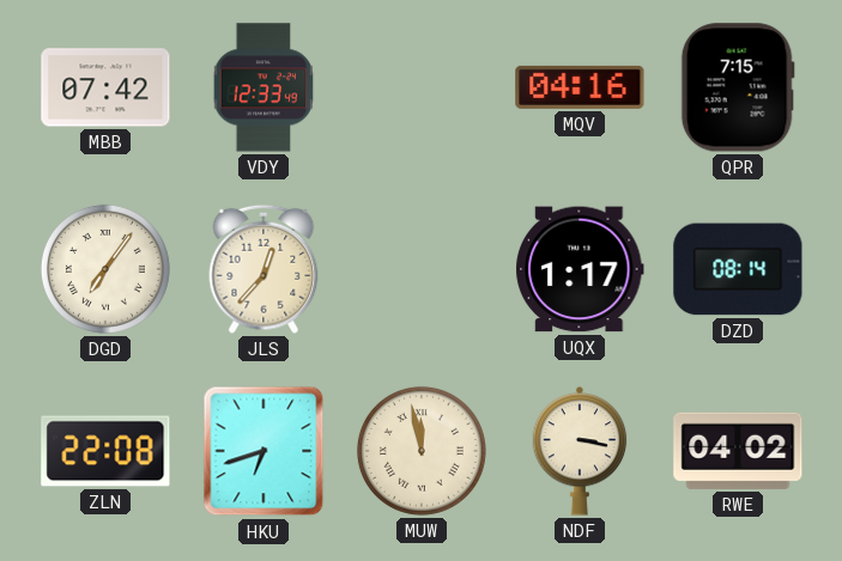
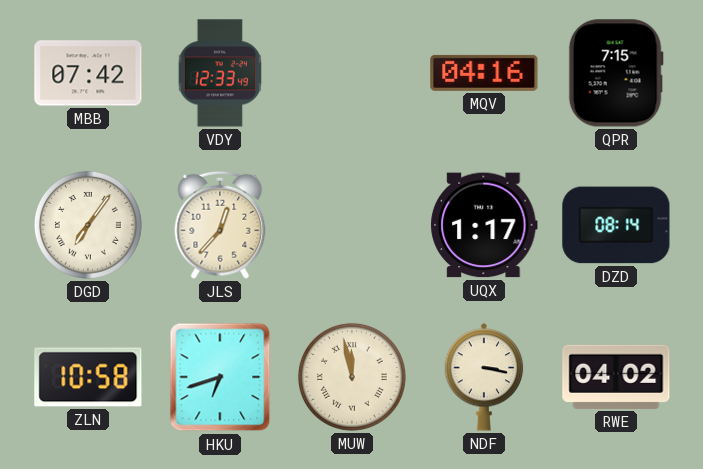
ZLN: 22:08 -> 10:58
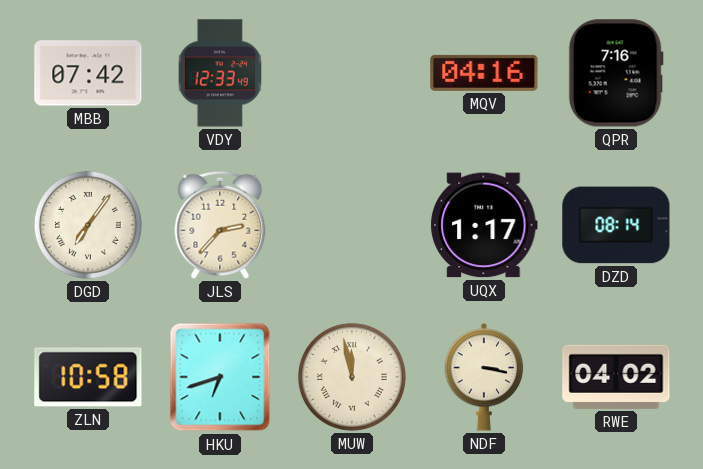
QPR: 7:15 -> 7:16
JLS: 12:37 -> 2:37
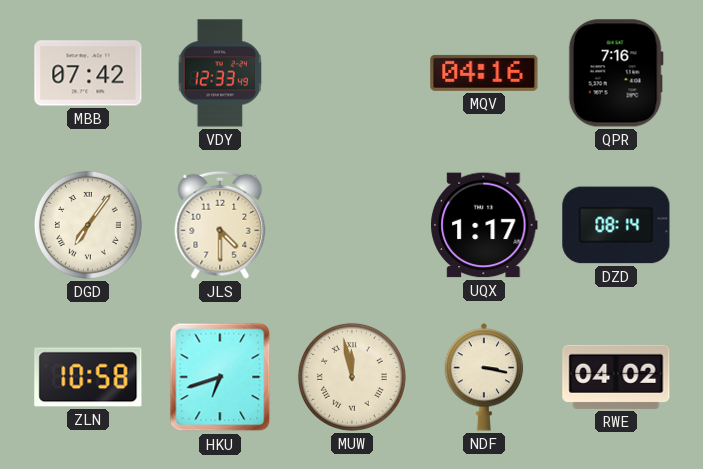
JLS: 2:37 -> 4:30
